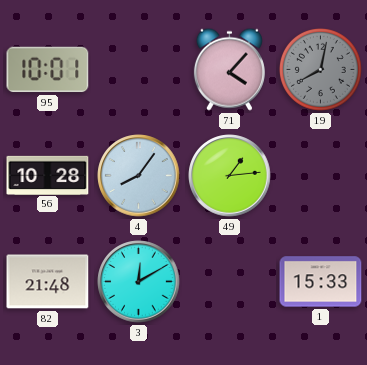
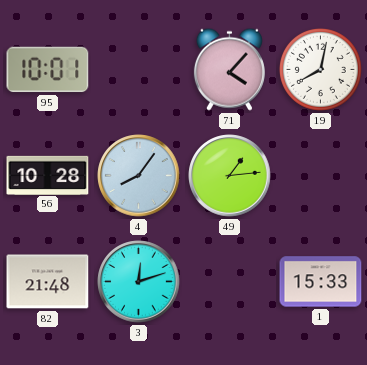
19 dial: grey -> white
3: 12:10 -> 12:12
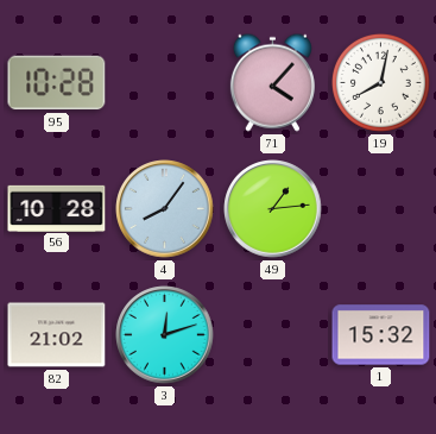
95: 10:01 -> 10:28
82: 21:48 -> 21:02
1: 15:33 -> 15:32
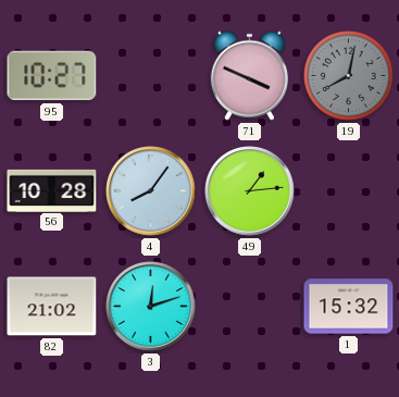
95: 10:28 -> 10:27
71: 4:07 -> 3:49
19 dial: white -> grey
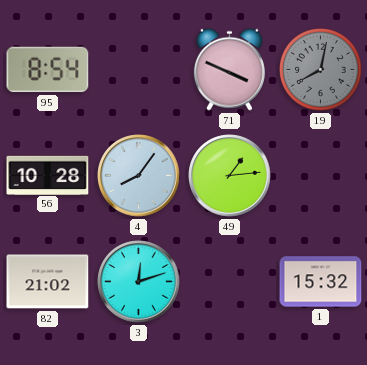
95: 10:27 -> 8:54
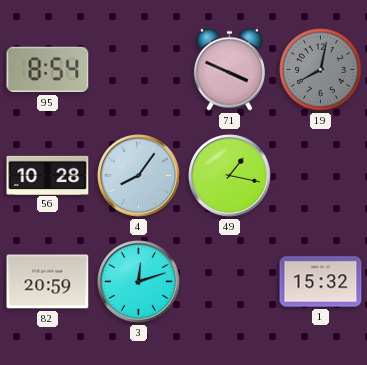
49: 1:14 -> 1:17
82: 21:02 -> 20:59
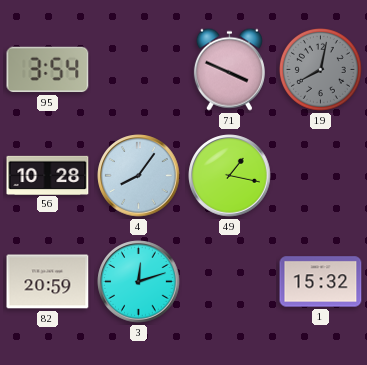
95: 8:54 -> 3:54
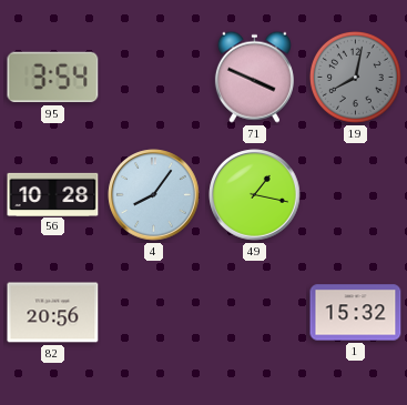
82: 20:59 -> 20:56
3: 12:12 -> none
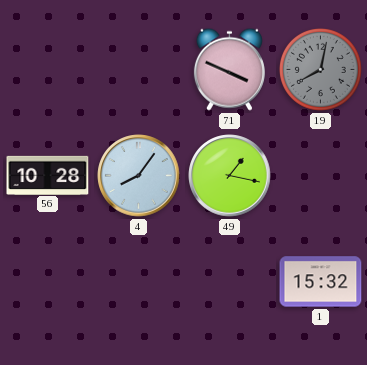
95: 3:54 -> none
82: 20:56 -> none
